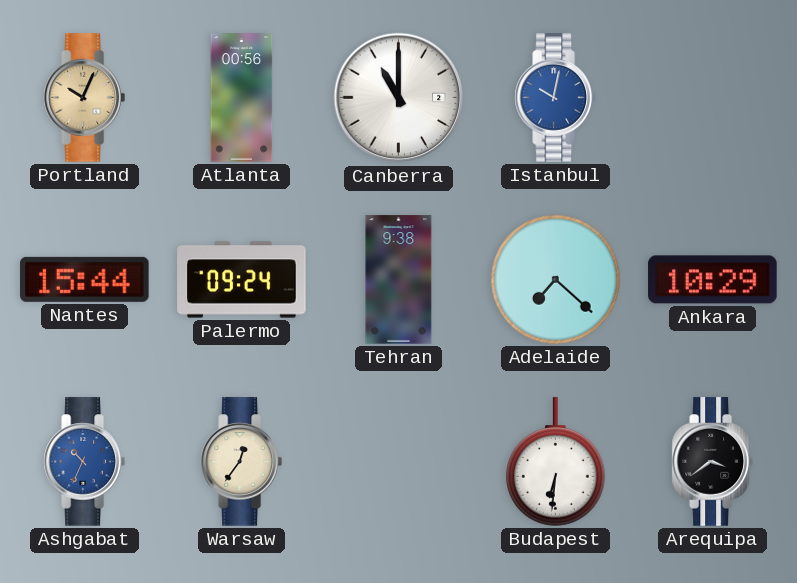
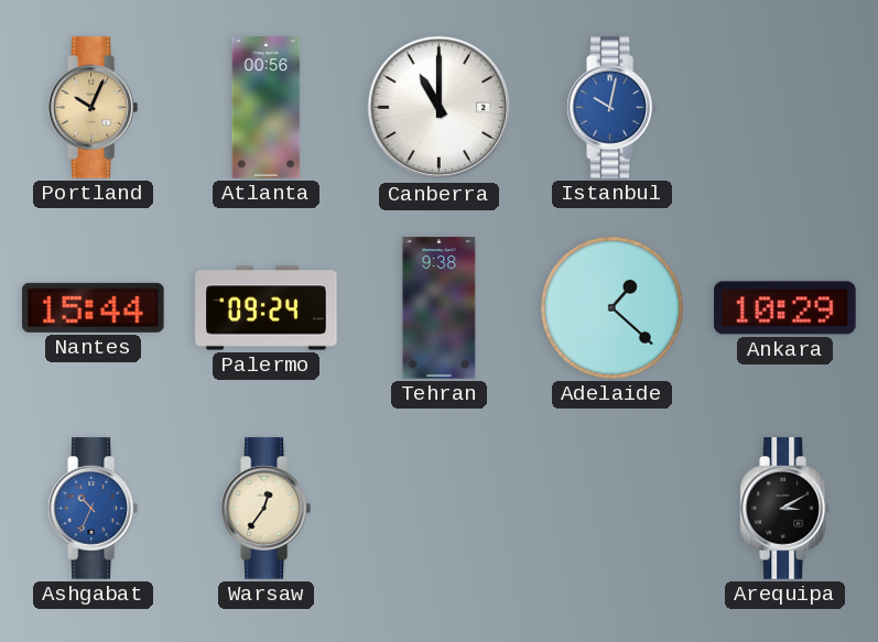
Adelaide: 7:22 -> 1:22
Budapest: 6:31 -> none
Arequipa: 3:39 -> 3:10
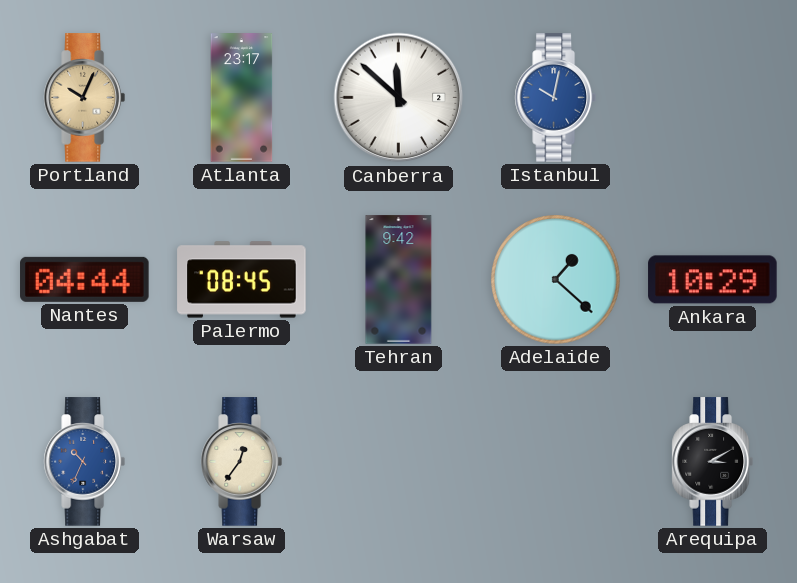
Atlanta: 00:56 -> 23:17
Canberra: 11:00 -> 11:52
Nantes: 15:44 -> 04:44
Palermo: 09:24 -> 08:45
Tehran: 9:38 -> 9:42
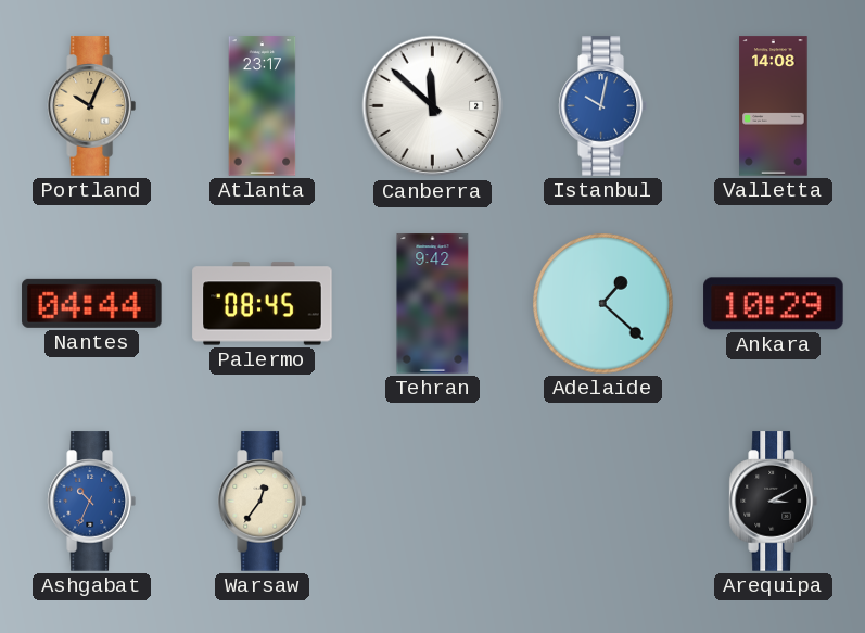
Valletta: none -> 14:08
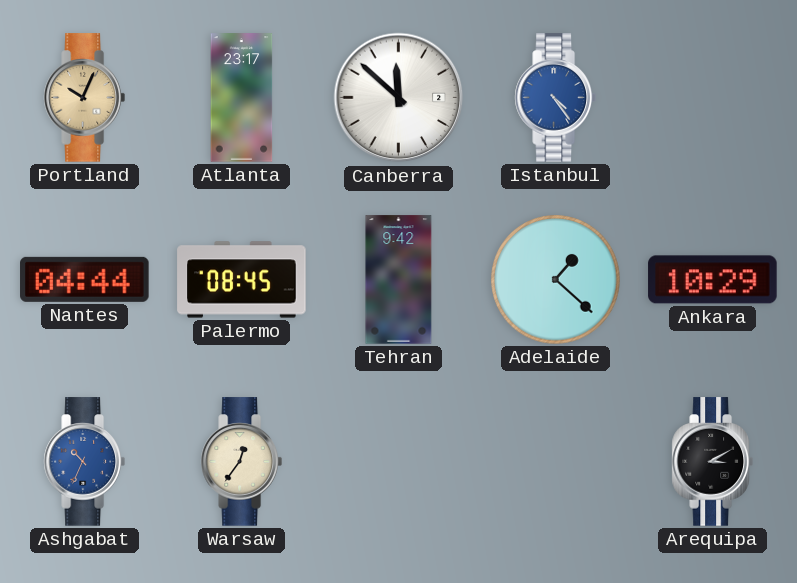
Istanbul: 10:02 -> 4:24
Valletta: 14:08 -> none
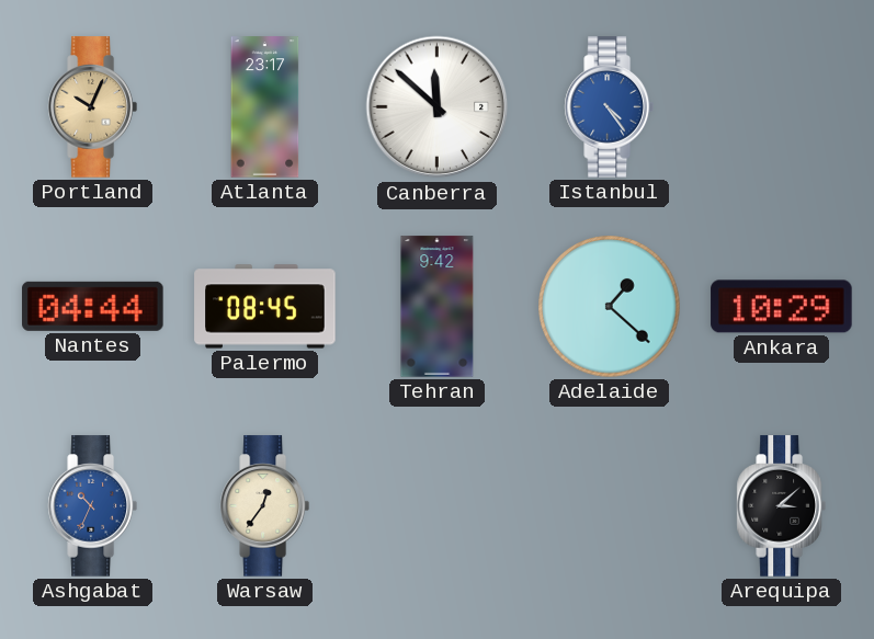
Arequipa: 3:10 -> 3:08
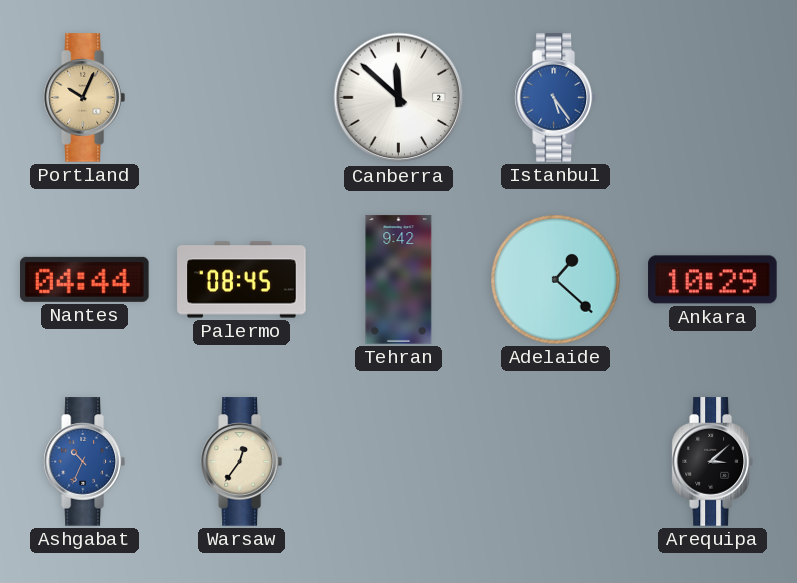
Atlanta: 23:17 -> none
Istanbul: 4:24 -> 5:24
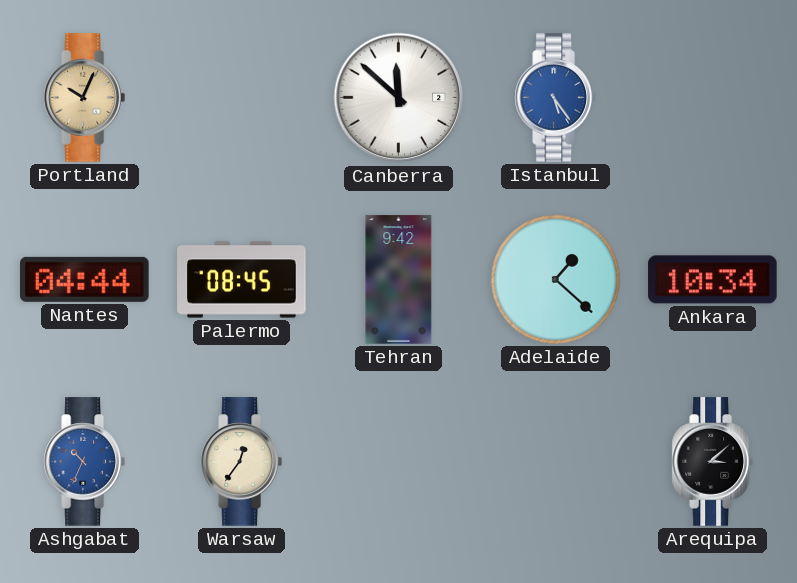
Ankara: 10:29 -> 10:34
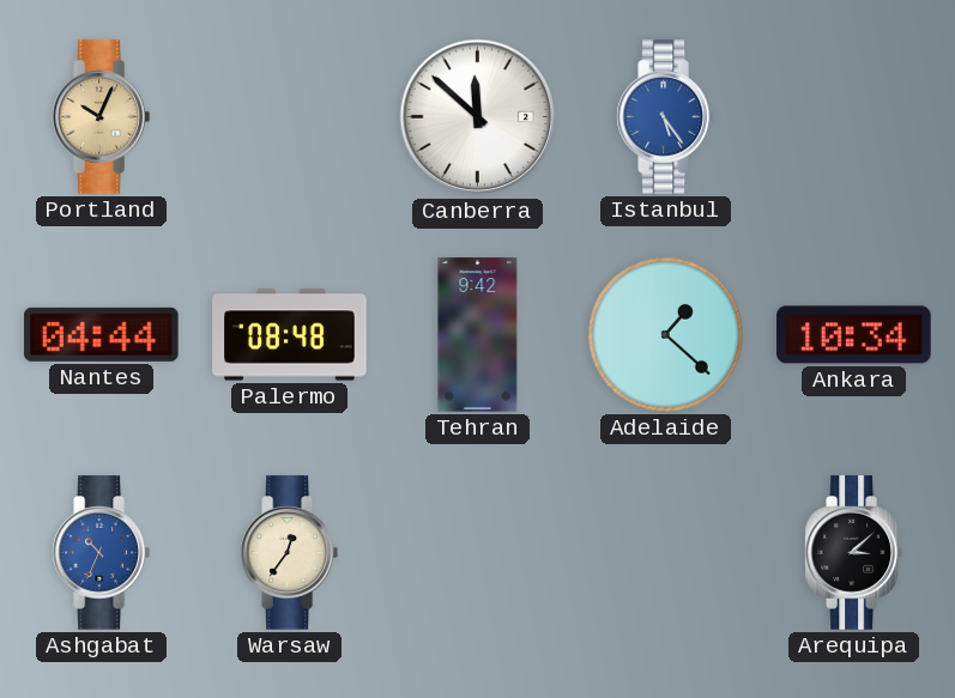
Palermo: 08:45 -> 08:48
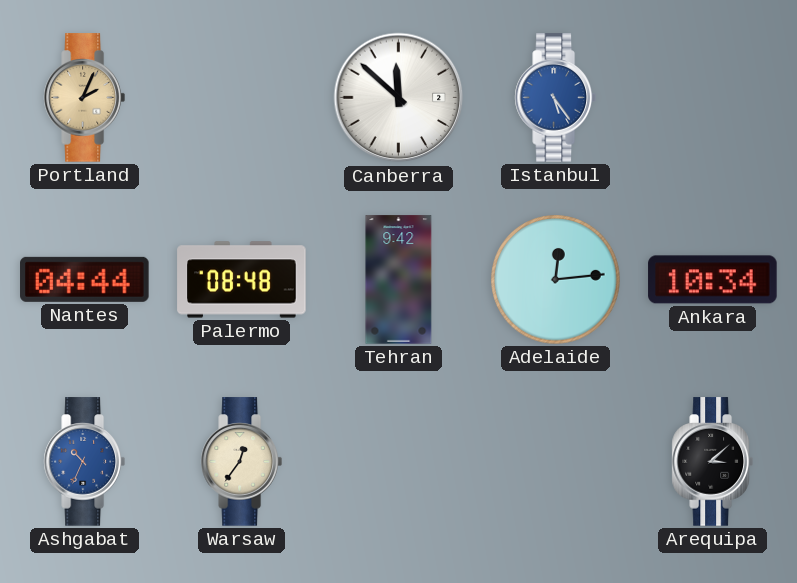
Portland: 10:04 -> 2:04
Adelaide: 1:22 -> 12:14
